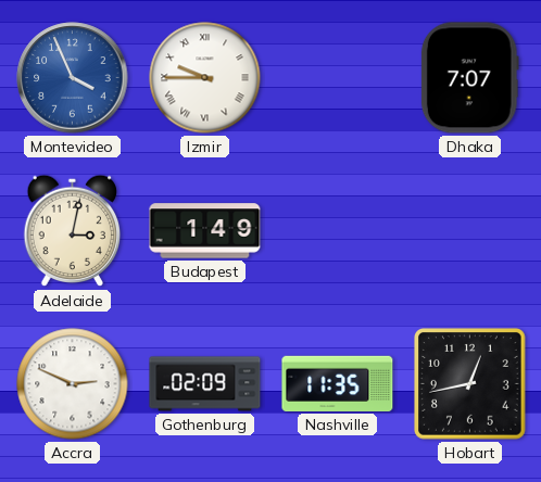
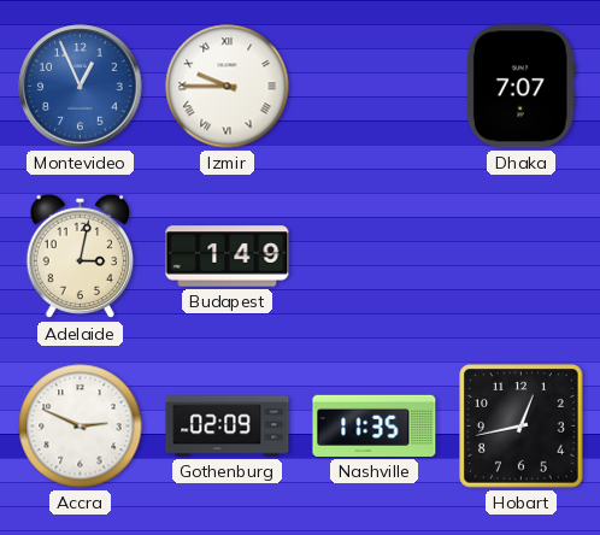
Montevideo: 3:56 -> 12:56
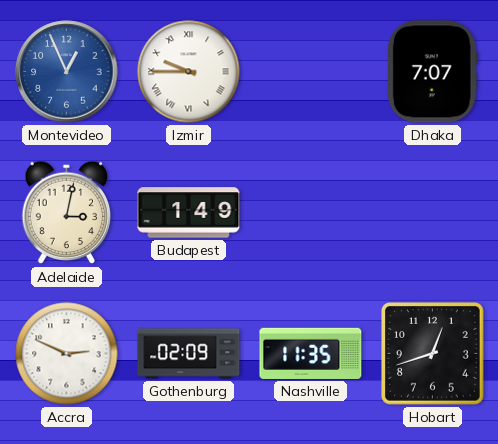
Hobart: 12:43 -> 12:42
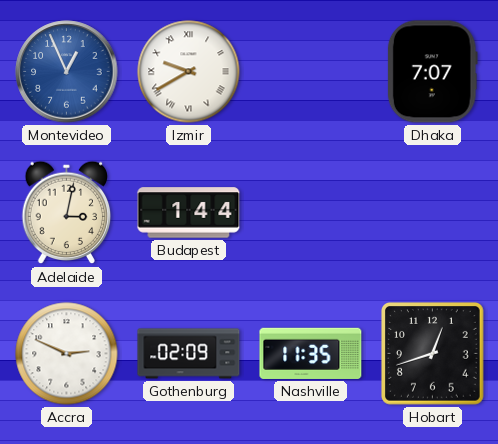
Izmir: 9:45 -> 9:40
Budapest: 1:49 -> 1:44
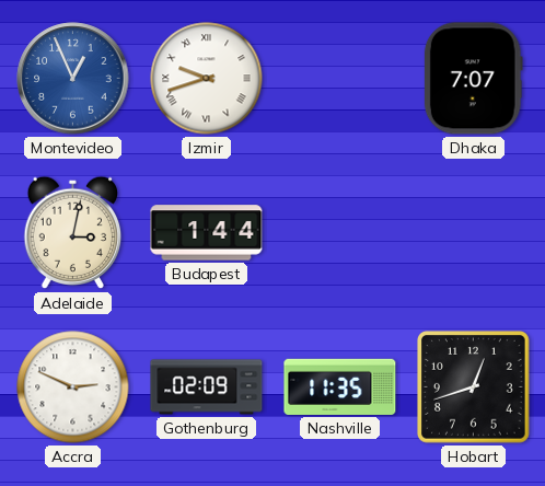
Izmir: 9:40 -> 9:42
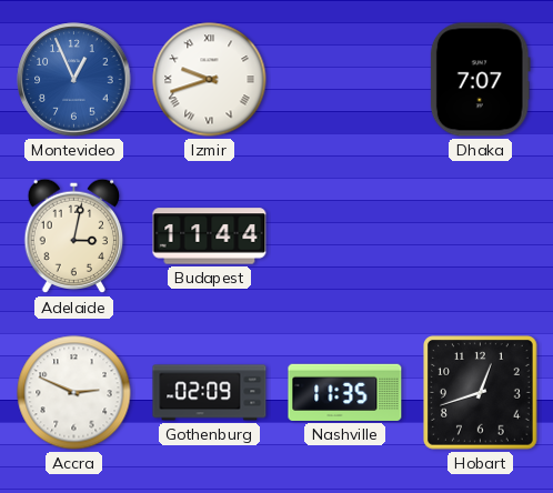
Budapest: 1:44 -> 11:44
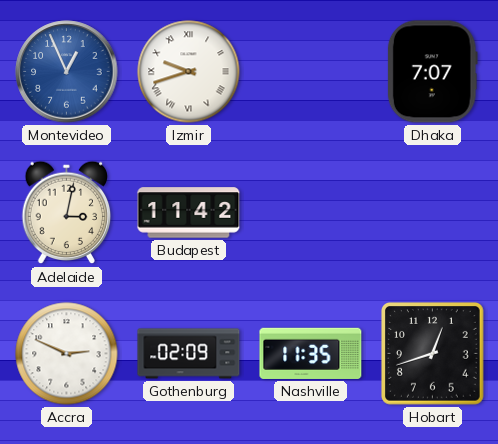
Budapest: 11:44 -> 11:42
